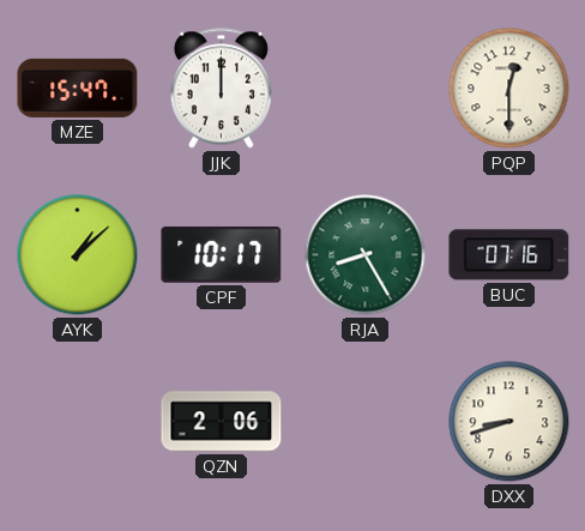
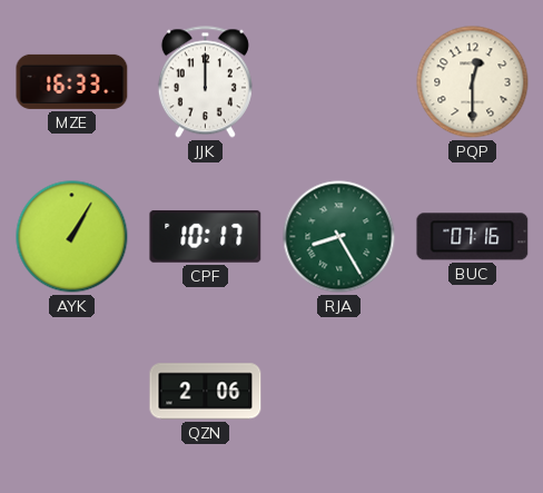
MZE: 15:47 -> 16:33
AYK: 1:08 -> 1:05
DXX: 8:42 -> none
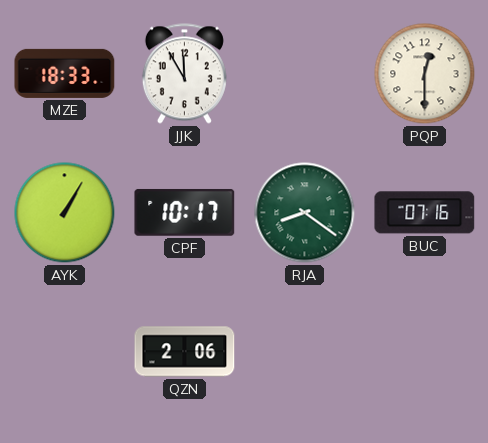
MZE: 16:33 -> 18:33
JJK: 12:00 -> 11:55
RJA: 8:25 -> 8:21
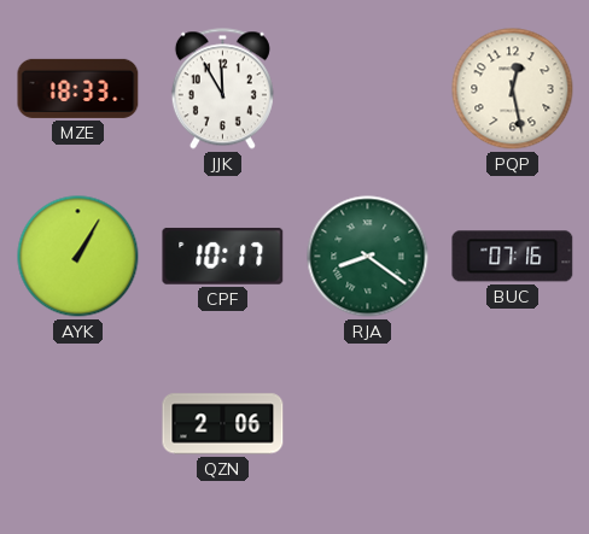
PQP: 12:30 -> 12:28
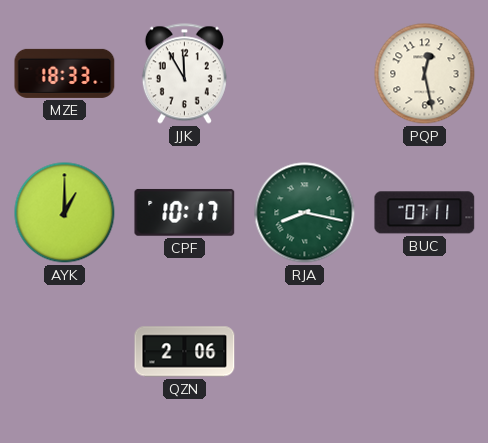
AYK: 1:05 -> 1:00
RJA: 8:21 -> 8:17
BUC: 07:16 -> 07:11
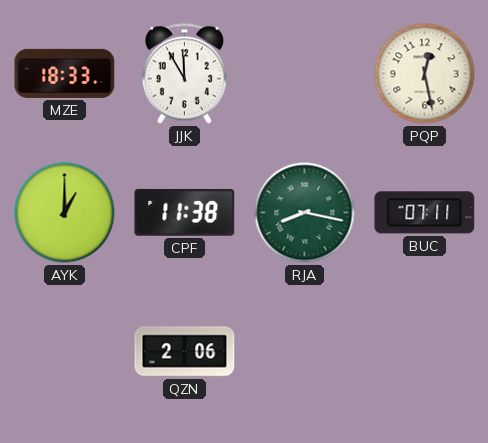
CPF: 10:17 -> 11:38
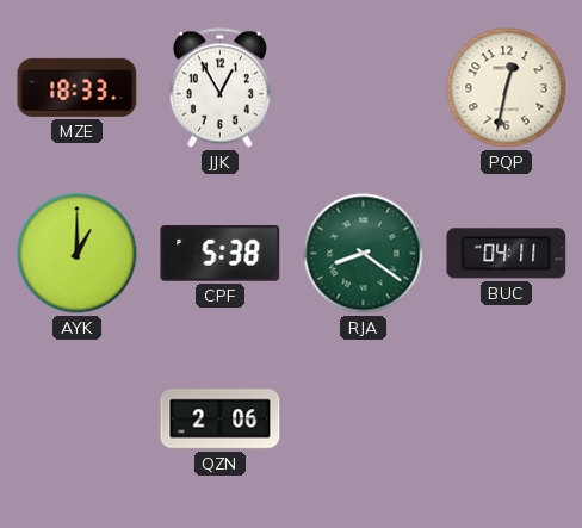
JJK: 11:55 -> 12:55
PQP: 12:28 -> 12:32
CPF: 11:38 -> 5:38
RJA: 8:17 -> 8:21
BUC: 07:11 -> 04:11
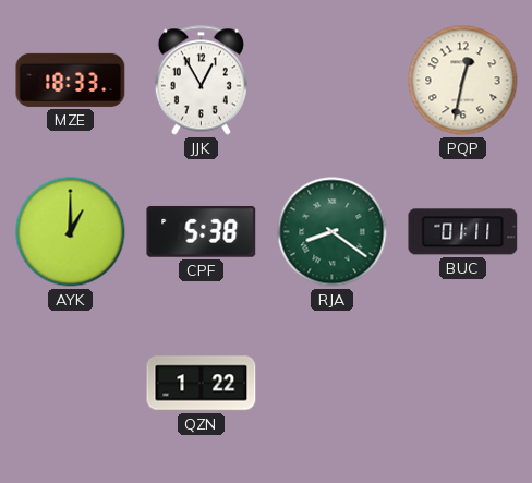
BUC: 04:11 -> 01:11
QZN: 2:06 -> 1:22
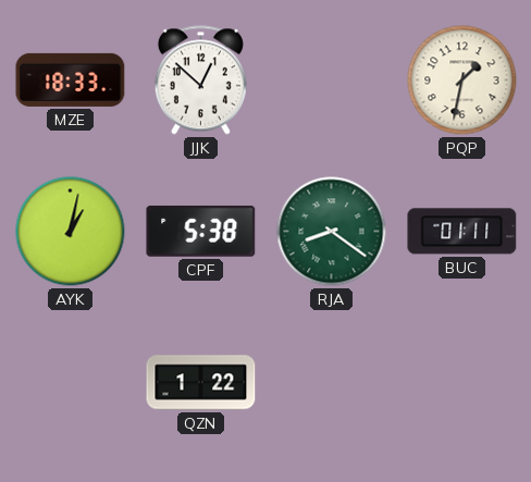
JJK: 12:55 -> 12:52
PQP: 12:32 -> 1:32
AYK: 1:00 -> 1:02
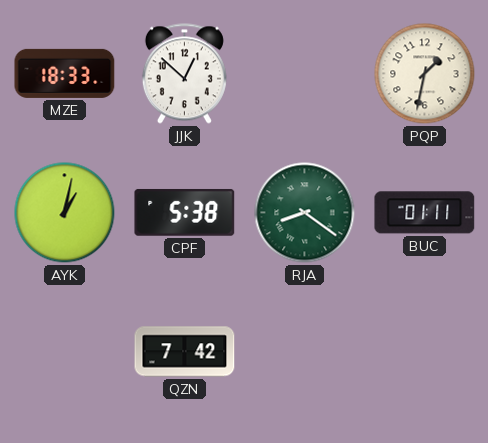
QZN: 1:22 -> 7:42
